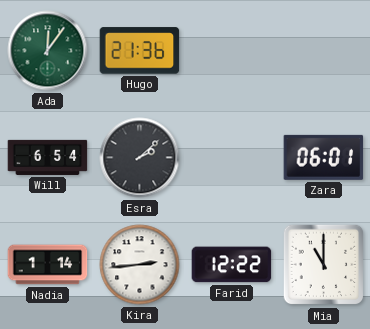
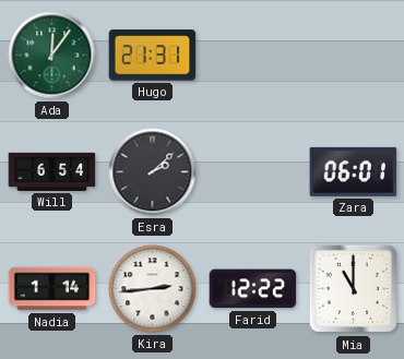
Hugo: 21:36 -> 21:31
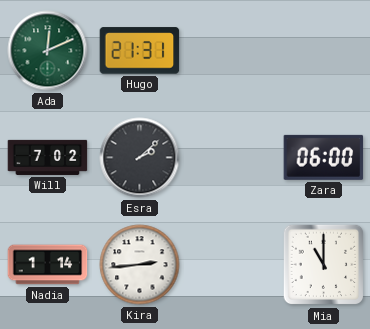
Ada: 12:06 -> 12:11
Will: 6:54 -> 7:02
Zara: 06:01 -> 06:00
Farid: 12:22 -> none
